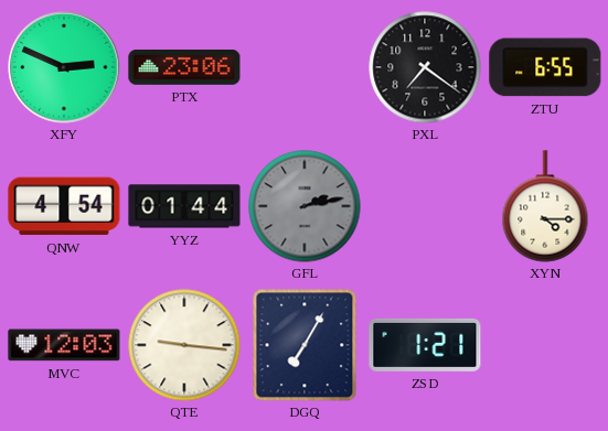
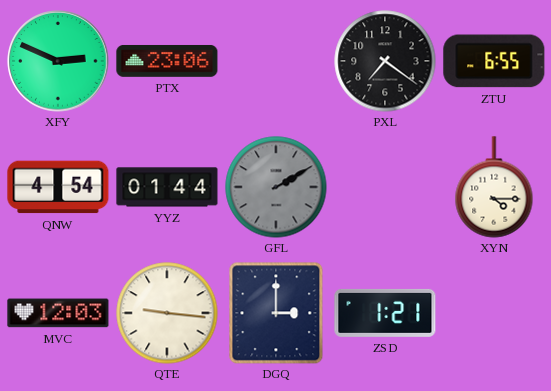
GFL: 2:13 -> 2:10
DGQ: 7:05 -> 3:00
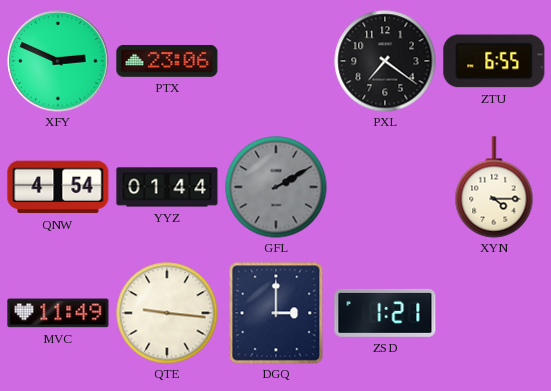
MVC: 12:03 -> 11:49
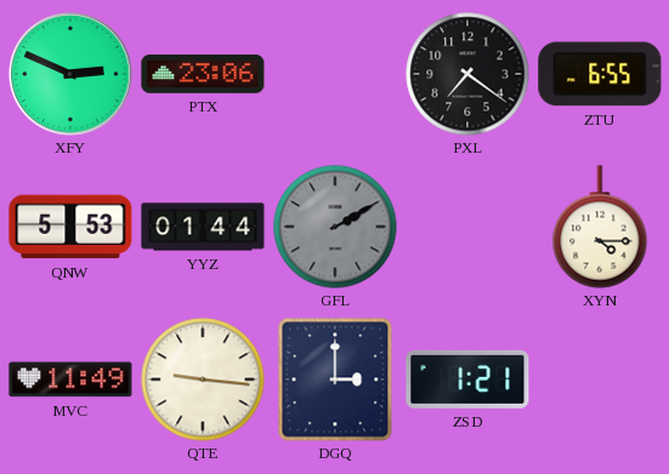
QNW: 4:54 -> 5:53
